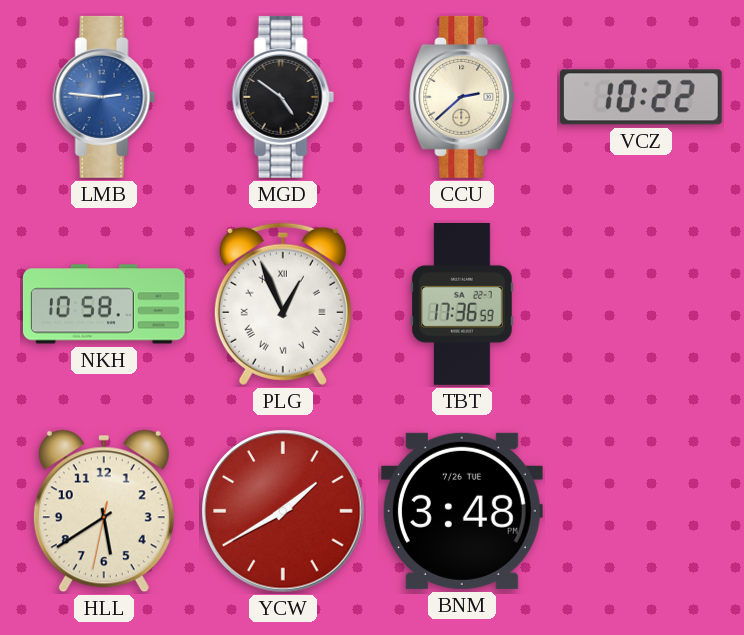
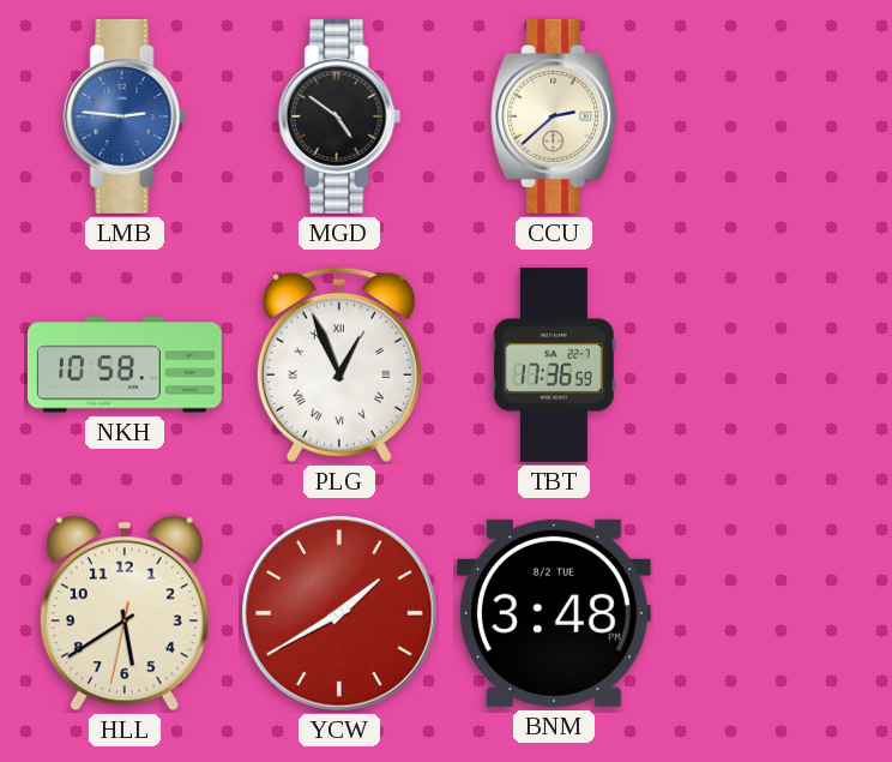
VCZ: 10:22 -> none
BNM date: 7/26 TUE -> 8/2 TUE
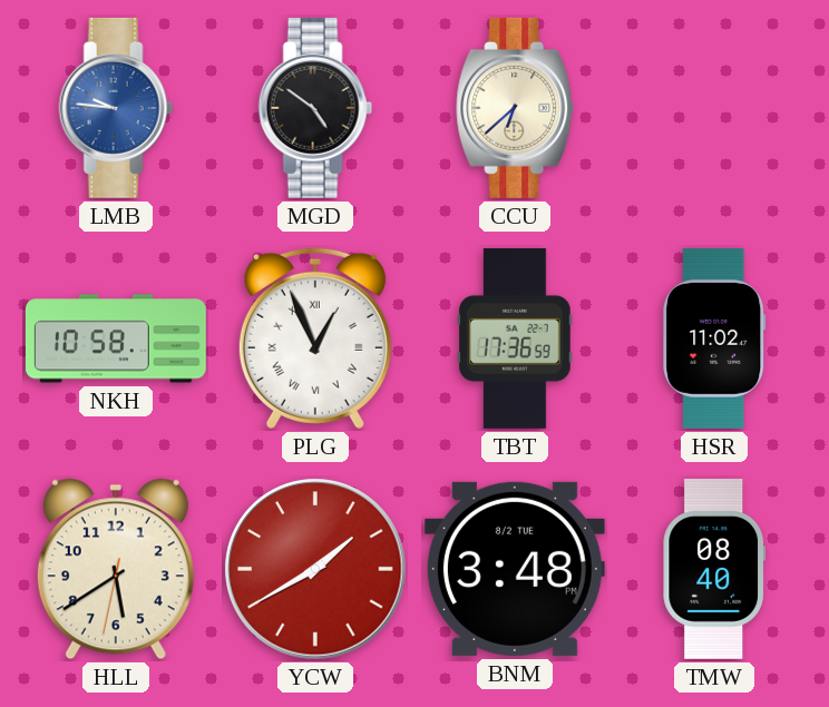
LMB: 2:46 -> 9:46
CCU: 2:38 -> 6:38
HSR: none -> 11:02
TMW: none -> 08:40
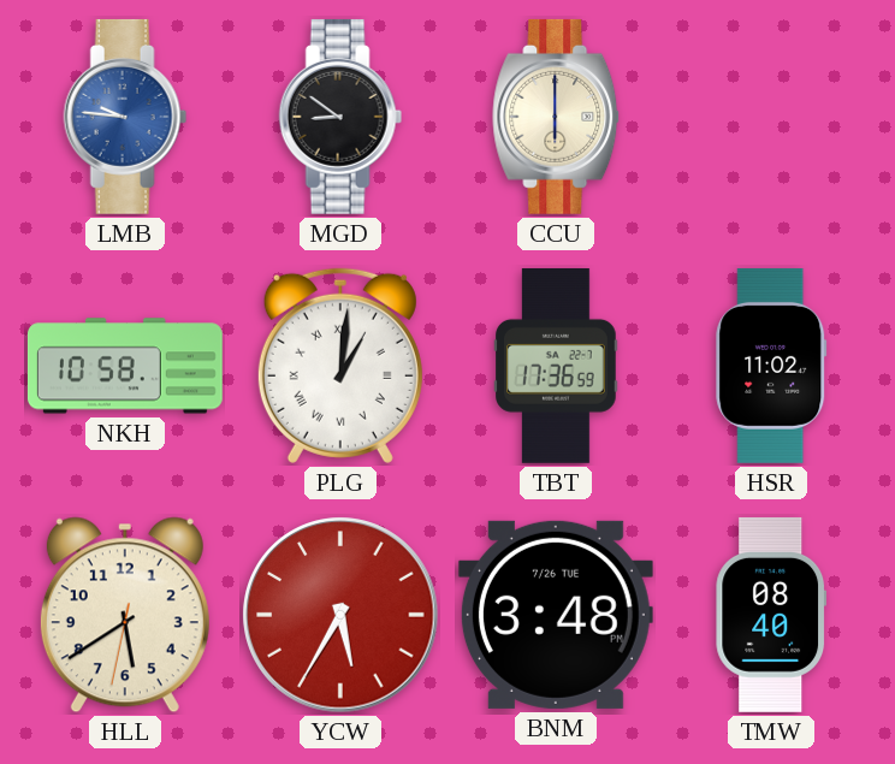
MGD: 4:51 -> 8:51
CCU: 6:38 -> 6:00
PLG: 12:56 -> 1:01
YCW: 1:40 -> 5:35
BNM date: 8/2 TUE -> 7/26 TUE
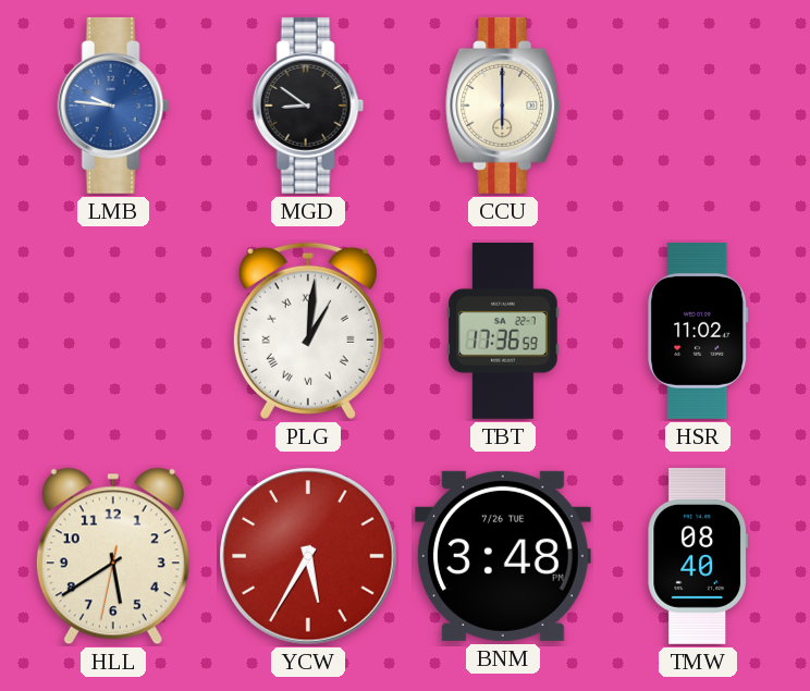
NKH: 10:58 -> none
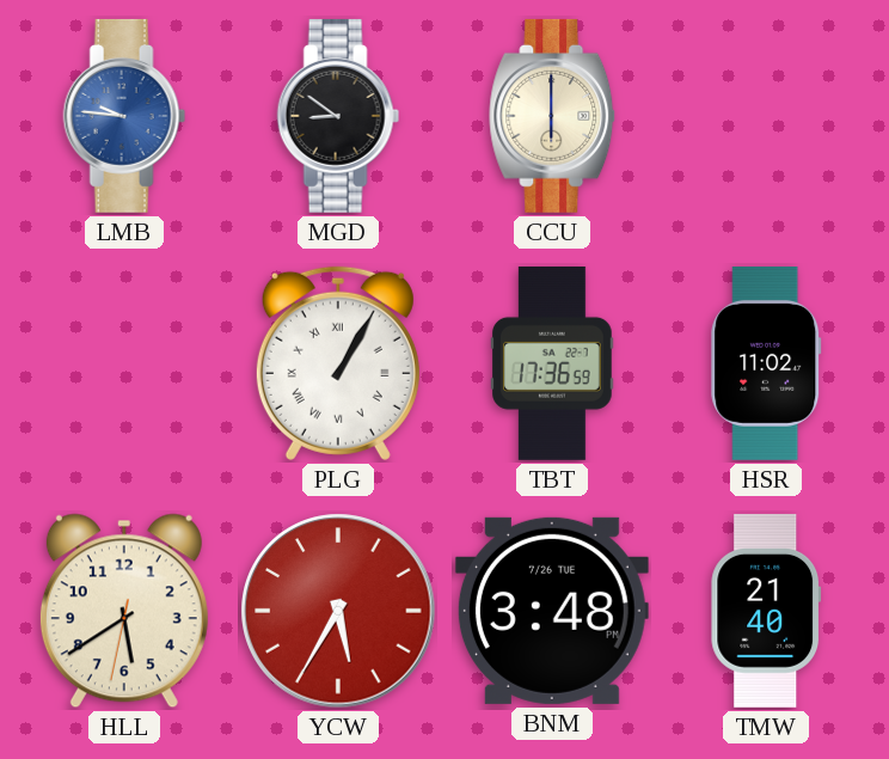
PLG: 1:01 -> 1:05
TMW: 08:40 -> 21:40
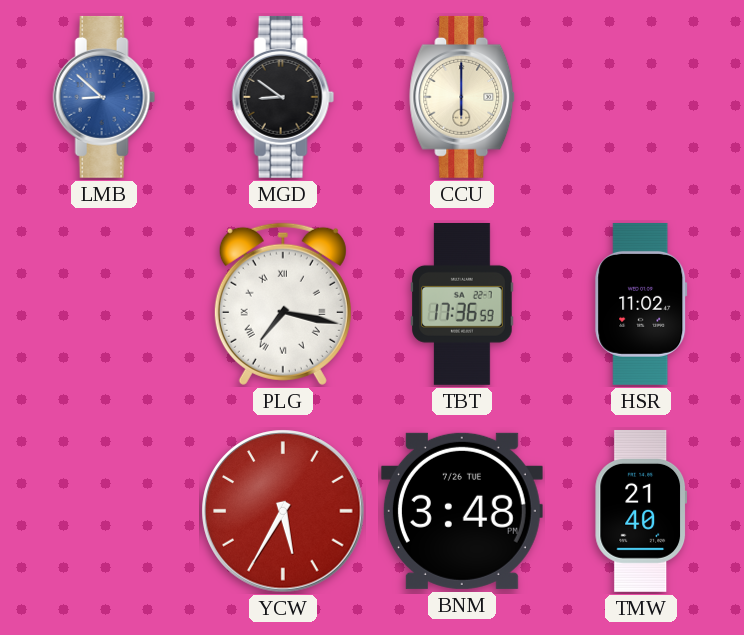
LMB: 9:46 -> 8:52
PLG: 1:05 -> 7:17
HLL: 5:39 -> none
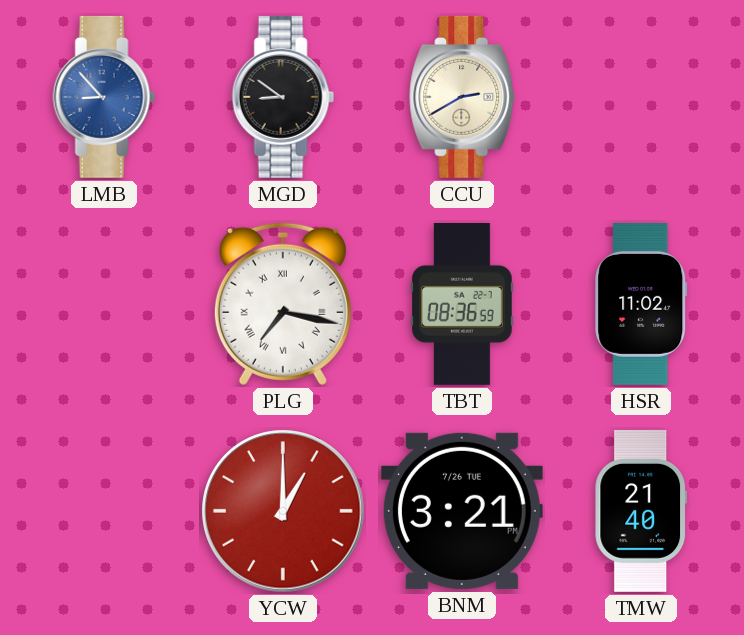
LMB: 8:52 -> 8:53
CCU: 6:00 -> 2:40
TBT: 17:36 -> 08:36
YCW: 5:35 -> 1:00
BNM: 3:48 -> 3:21
